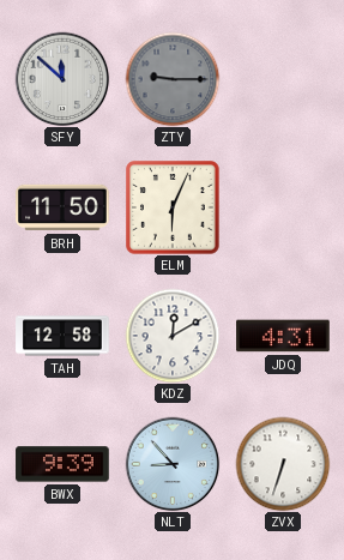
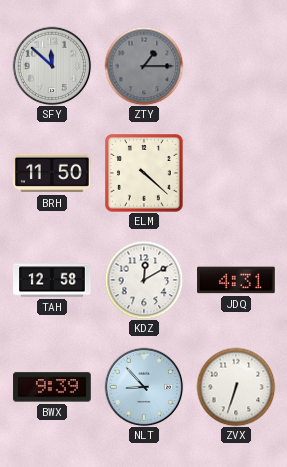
ZTY: 9:15 -> 1:15
ELM: 6:04 -> 4:22
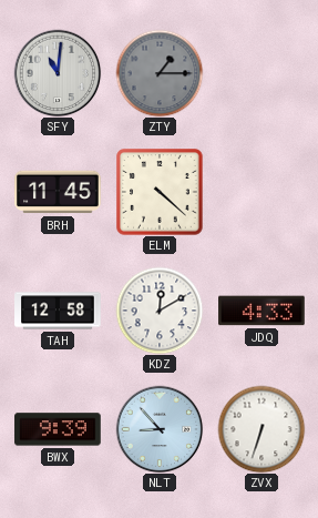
SFY: 11:52 -> 11:01
BRH: 11:50 -> 11:45
JDQ: 4:31 -> 4:33
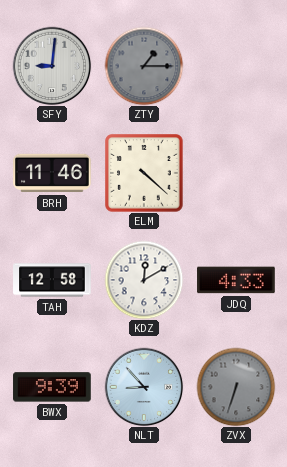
SFY: 11:01 -> 9:01
BRH: 11:45 -> 11:46
ZVX dial: white -> grey
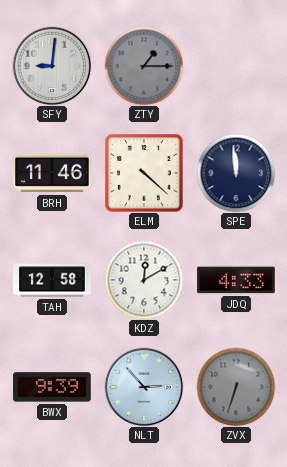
SPE: none -> 11:59
NLT: 8:53 -> 2:53
